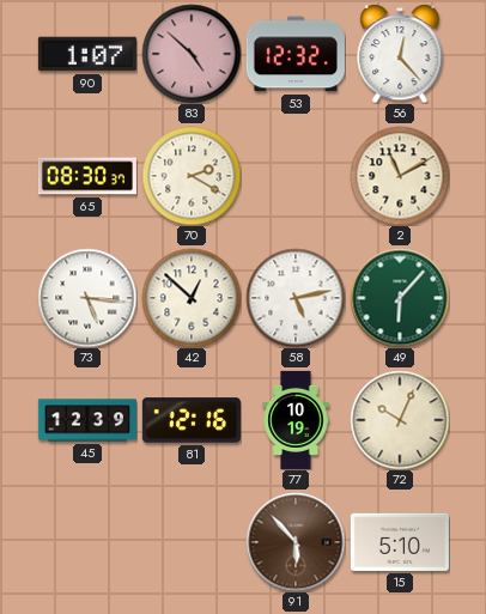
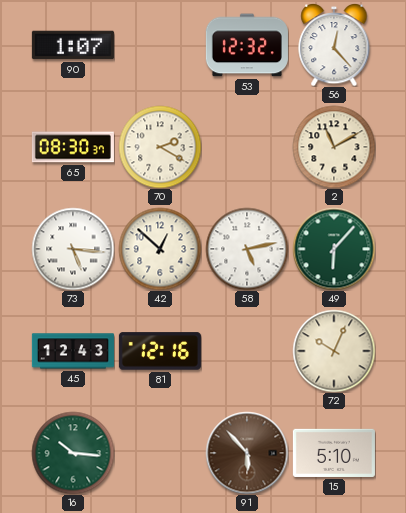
83: 4:52 -> none
45: 12:39 -> 12:43
77: 10:19 -> none
16: none -> 10:16
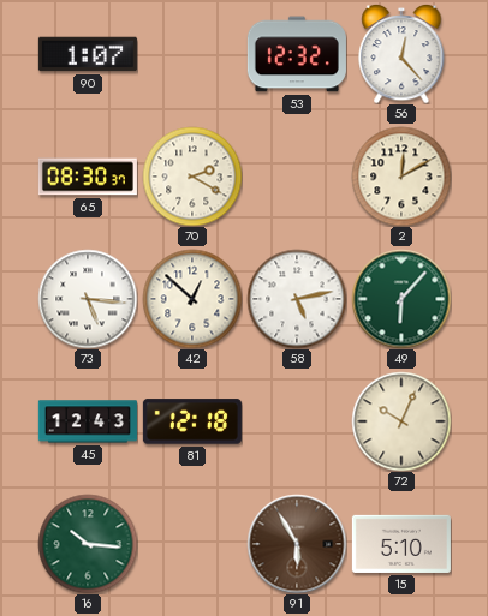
2: 11:10 -> 12:10
81: 12:16 -> 12:18
91: 5:53 -> 5:55
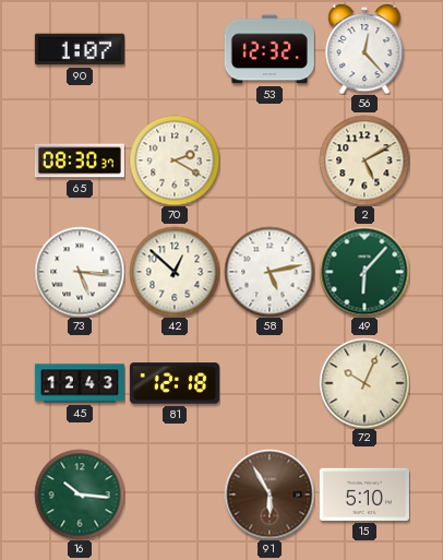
2: 12:10 -> 5:10
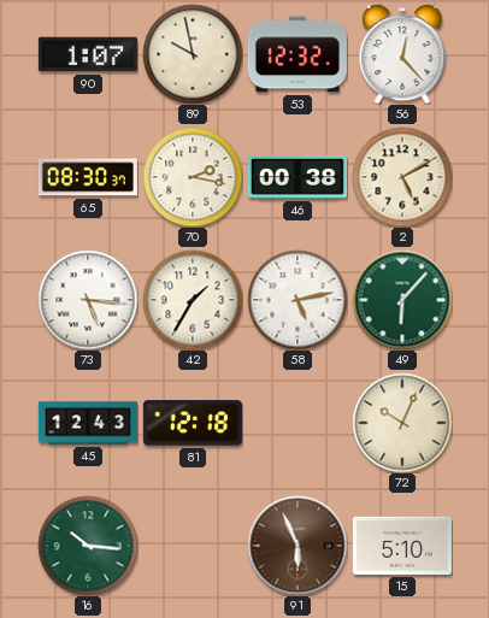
89: none -> 9:58
70: 2:20 -> 2:17
46: none -> 00:38
42: 12:52 -> 1:35
91: 5:55 -> 5:56
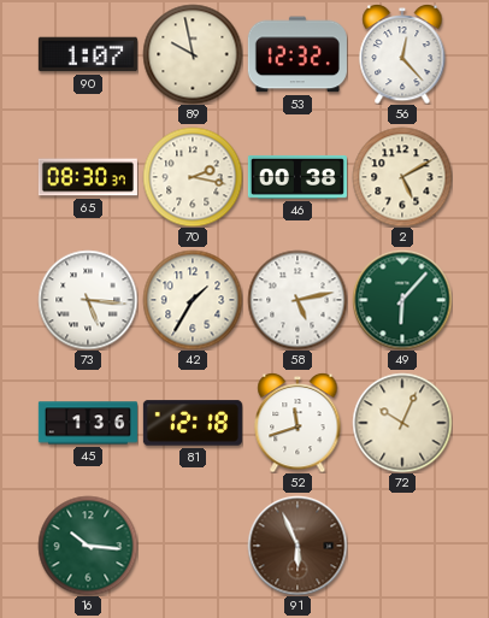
45: 12:43 -> 1:36
52: none -> 11:42
15: 5:10 -> none
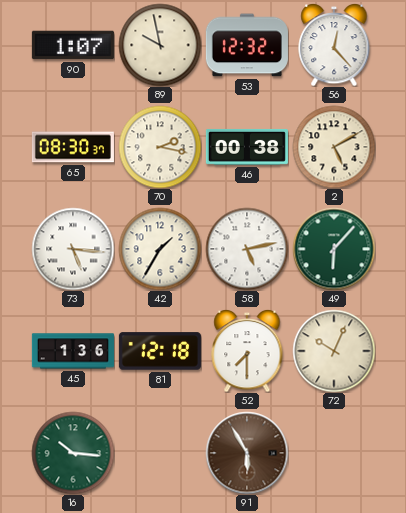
52: 11:42 -> 7:30
91: 5:56 -> 5:55
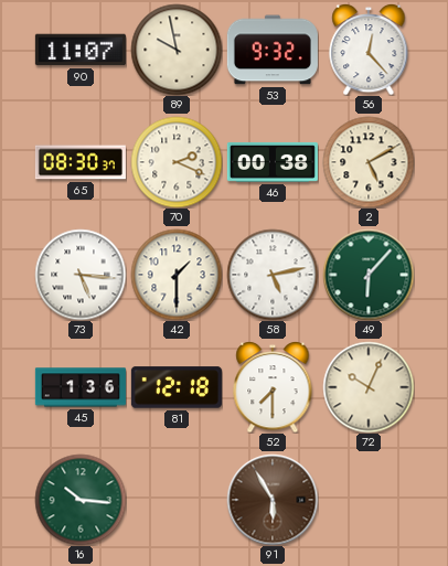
90: 1:07 -> 11:07
53: 12:32 -> 9:32
70: 2:17 -> 2:19
42: 1:35 -> 1:30
